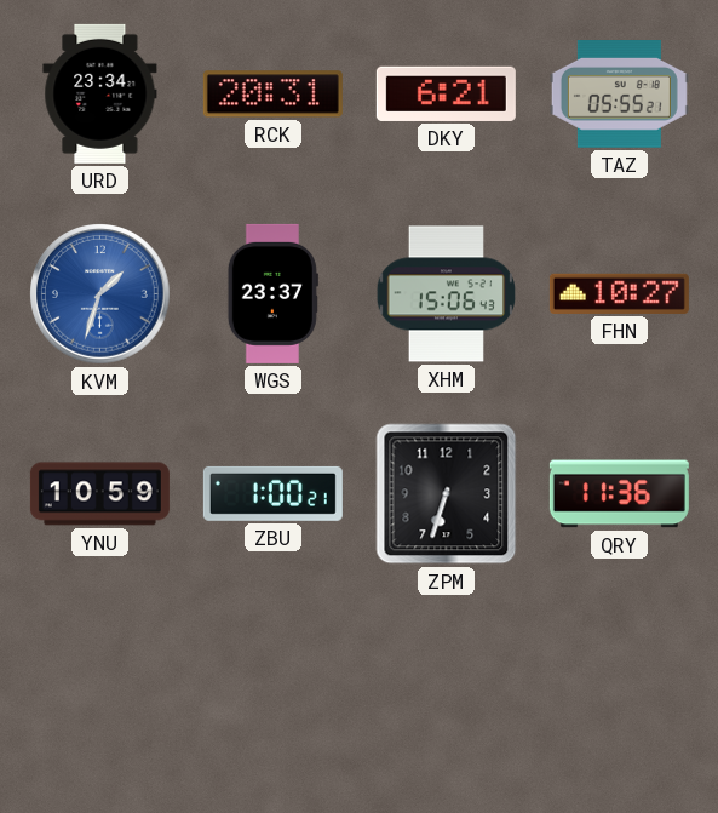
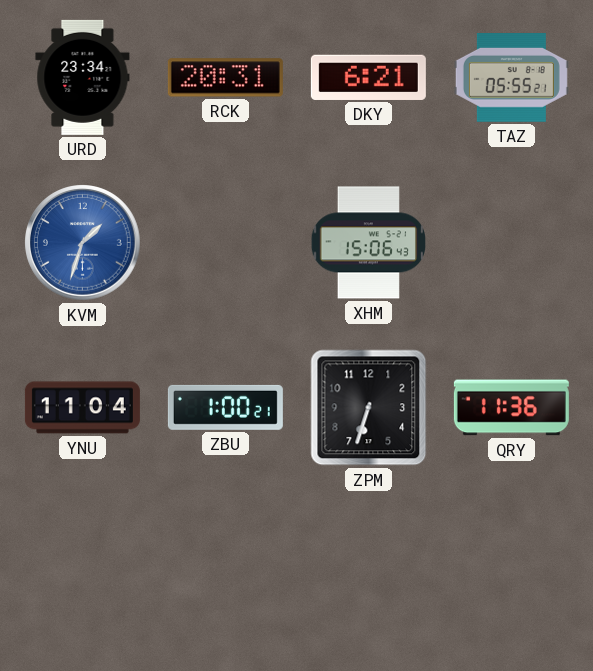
WGS: 23:37 -> none
FHN: 10:27 -> none
YNU: 10:59 -> 11:04
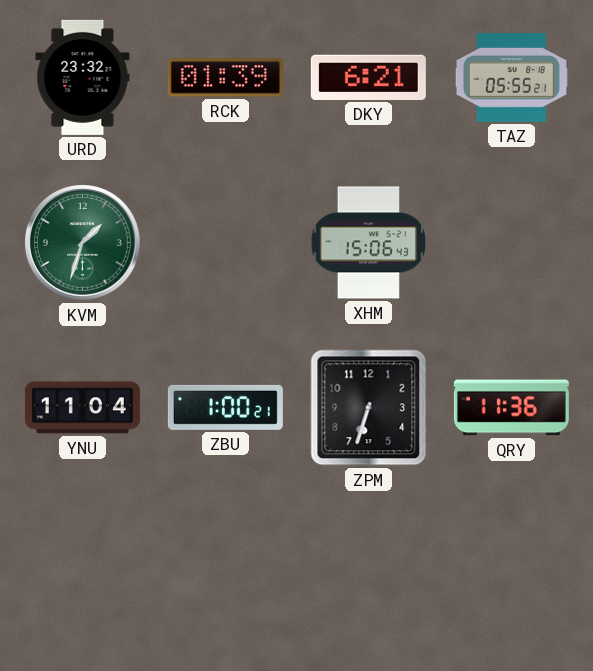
URD: 23:34 -> 23:32
RCK: 20:31 -> 01:39
KVM dial: blue -> green
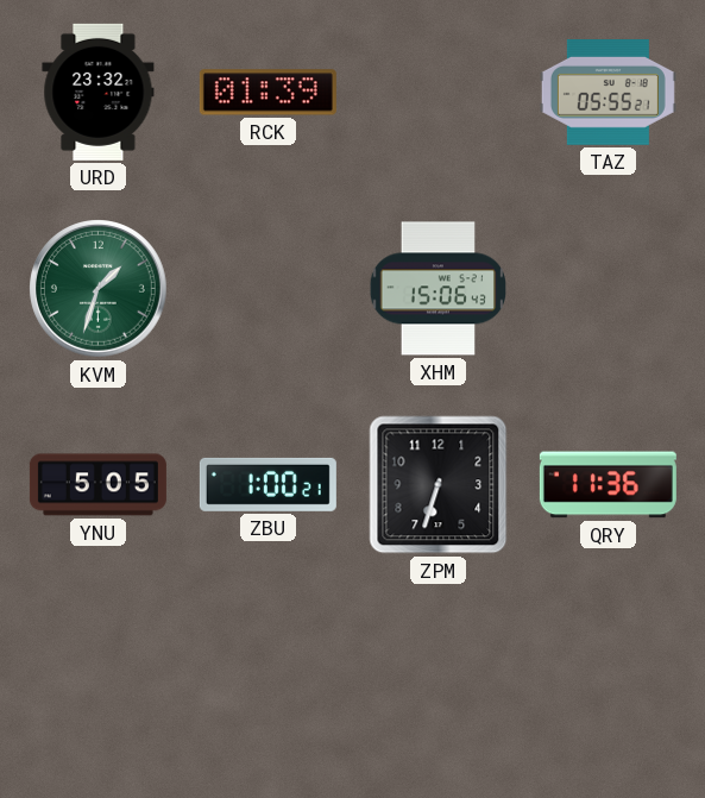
DKY: 6:21 -> none
YNU: 11:04 -> 5:05
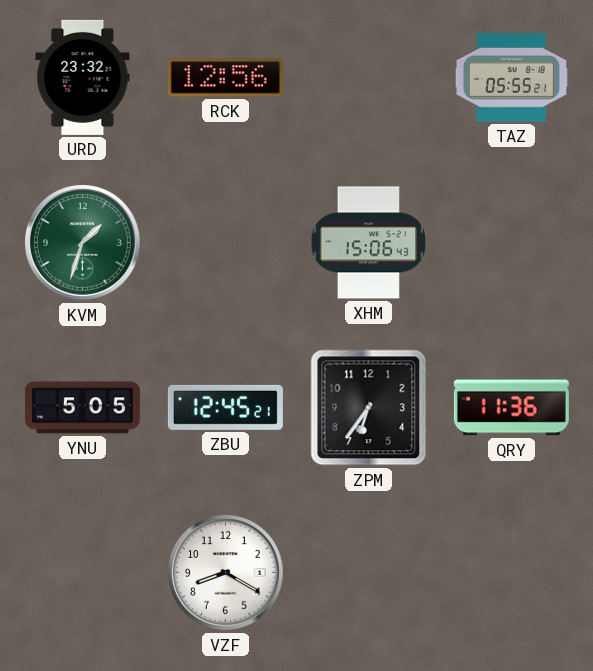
RCK: 01:39 -> 12:56
ZBU: 1:00 -> 12:45
ZPM: 6:33 -> 6:36
VZF: none -> 8:20
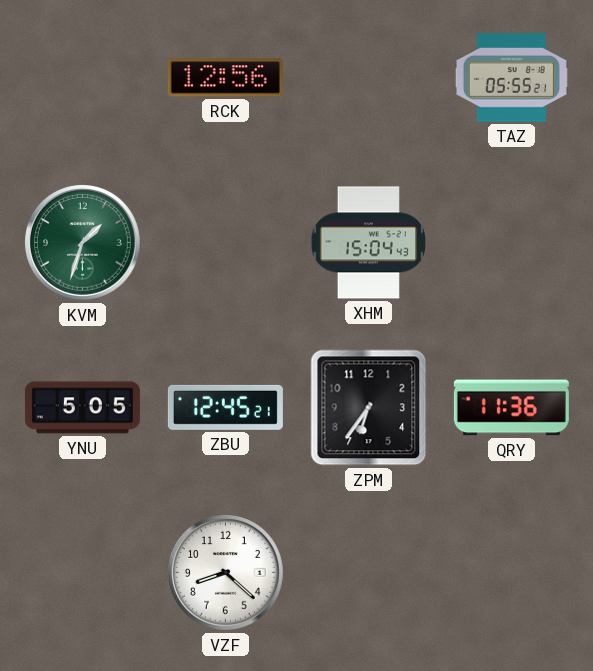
URD: 23:32 -> none
XHM: 15:06 -> 15:04
VZF: 8:20 -> 8:22
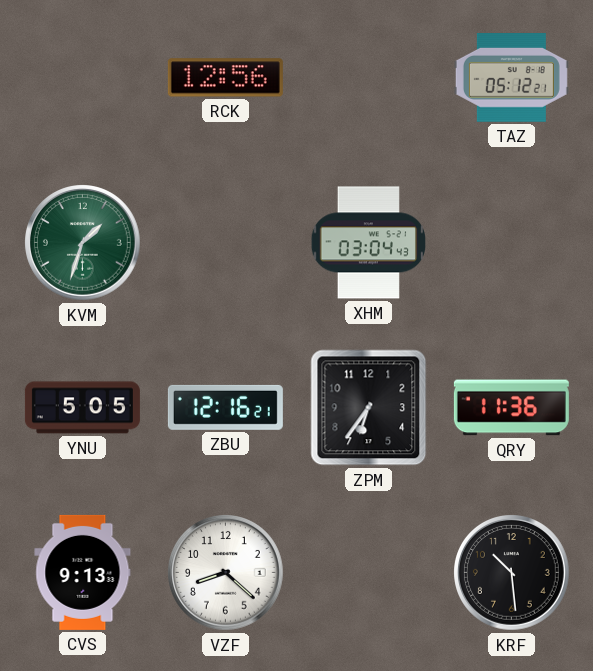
TAZ: 05:55 -> 05:12
XHM: 15:04 -> 03:04
ZBU: 12:45 -> 12:16
CVS: none -> 9:13
KRF: none -> 10:29
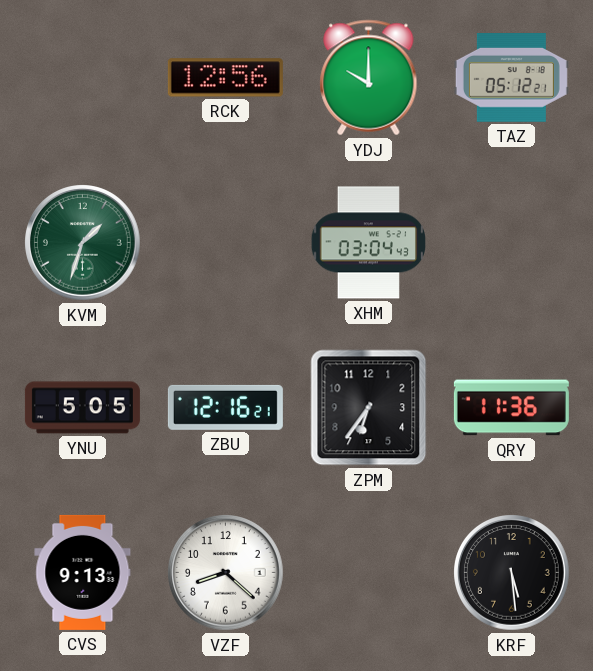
YDJ: none -> 10:00
KRF: 10:29 -> 5:29
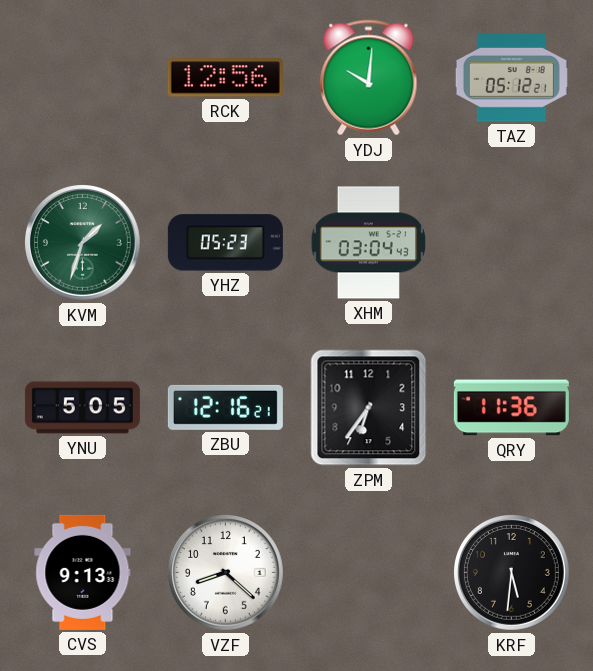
YDJ: 10:00 -> 10:01
YHZ: none -> 05:23
KRF: 5:29 -> 5:31
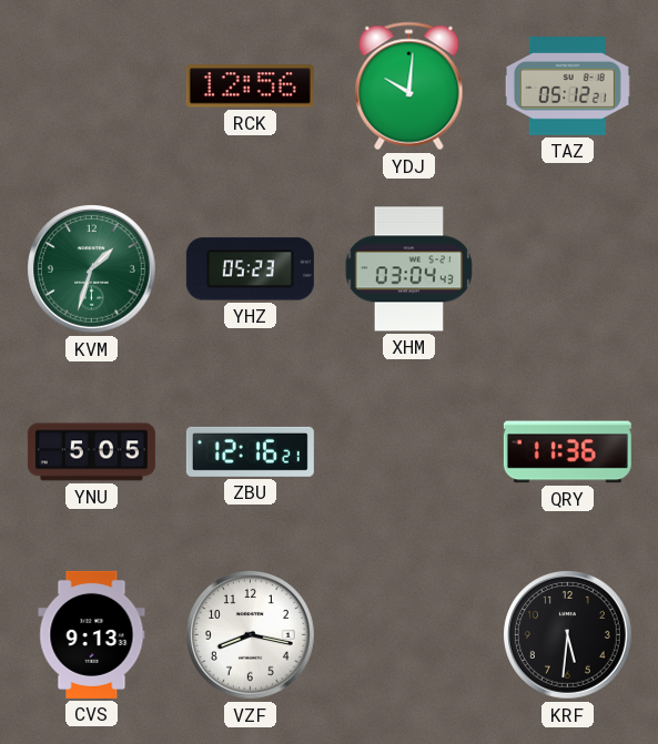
ZPM: 6:36 -> none
VZF: 8:22 -> 8:17
